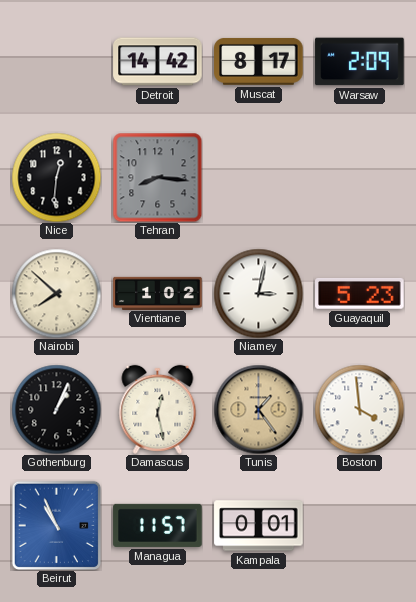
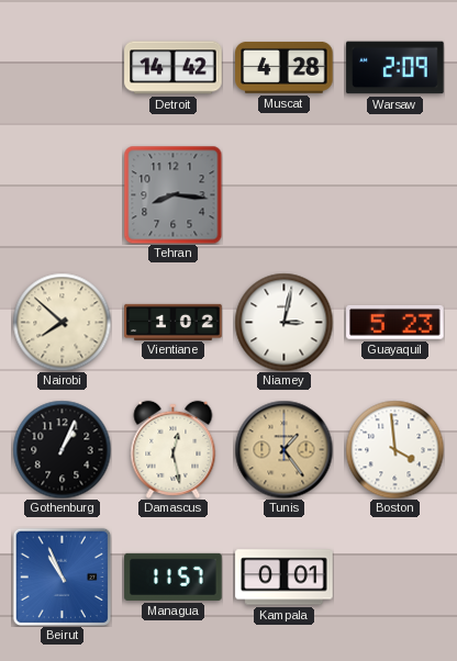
Muscat: 8:17 -> 4:28
Nice: 12:31 -> none
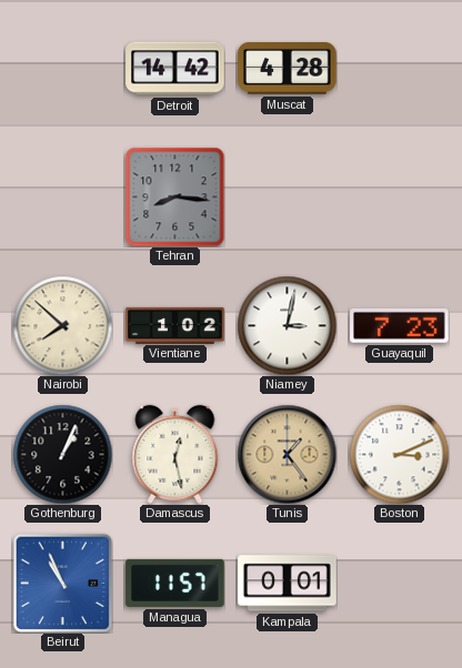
Warsaw: 2:09 -> none
Guayaquil: 5:23 -> 7:23
Boston: 3:59 -> 3:11
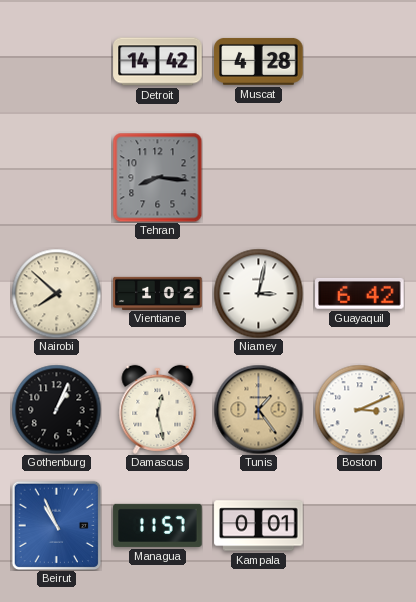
Guayaquil: 7:23 -> 6:42
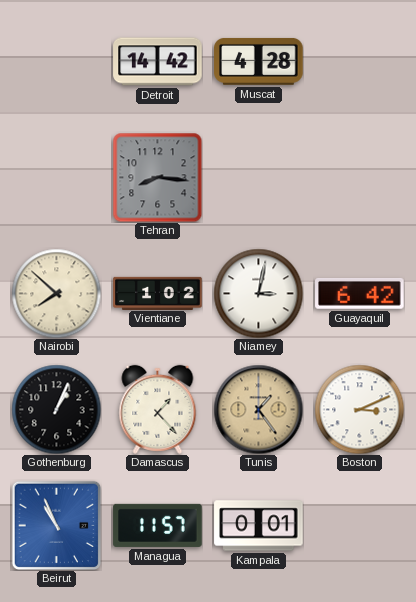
Damascus: 12:28 -> 1:23
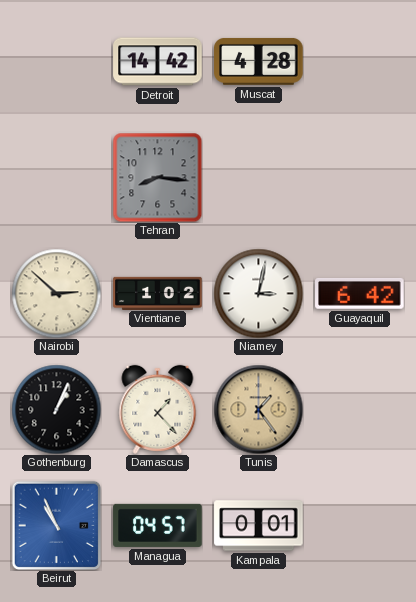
Nairobi: 7:52 -> 2:52
Boston: 3:11 -> none
Managua: 11:57 -> 04:57
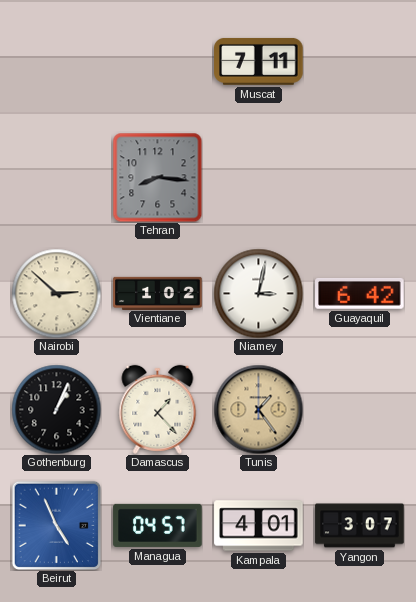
Detroit: 14:42 -> none
Muscat: 4:28 -> 7:11
Beirut: 10:56 -> 4:56
Kampala: 0:01 -> 4:01
Yangon: none -> 3:07
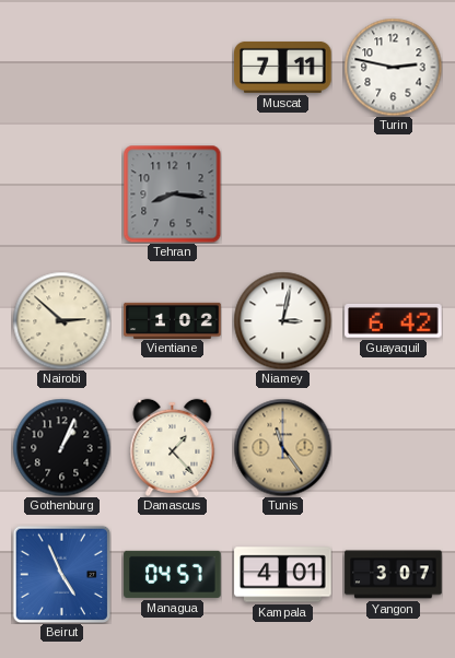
Turin: none -> 2:47
Tunis: 1:24 -> 11:24
